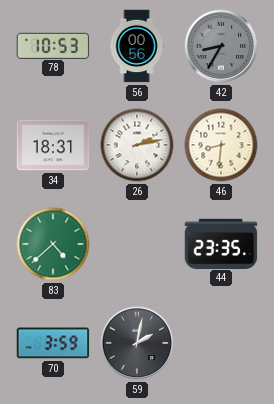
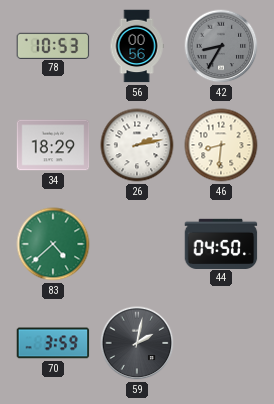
34: 18:31 -> 18:29
44: 23:35 -> 04:50
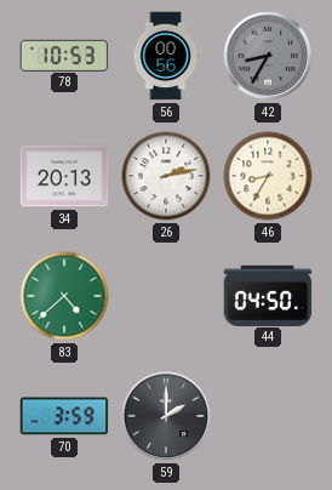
34: 18:29 -> 20:13
46: 8:31 -> 8:35
59: 2:02 -> 2:00
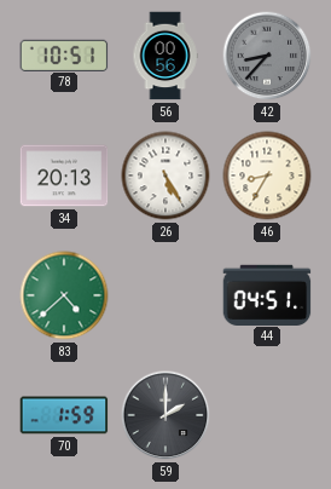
78: 10:53 -> 10:51
42: 8:35 -> 8:37
26: 2:13 -> 5:25
44: 04:50 -> 04:51
70: 3:59 -> 1:59
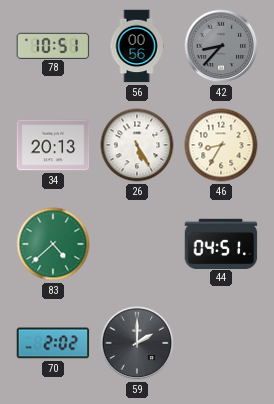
70: 1:59 -> 2:02
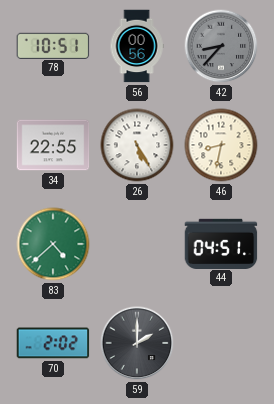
34: 20:13 -> 22:55
46: 8:35 -> 8:32
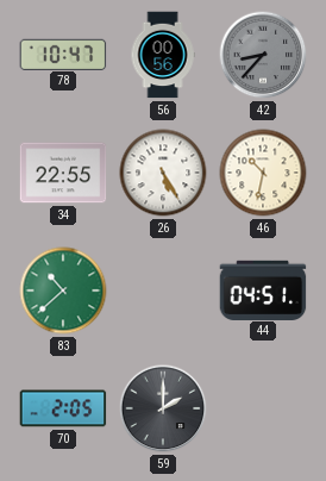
78: 10:51 -> 10:47
46: 8:32 -> 10:32
83: 4:38 -> 10:38
70: 2:02 -> 2:05
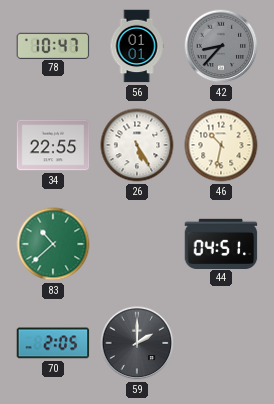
56: 00:56 -> 01:01
